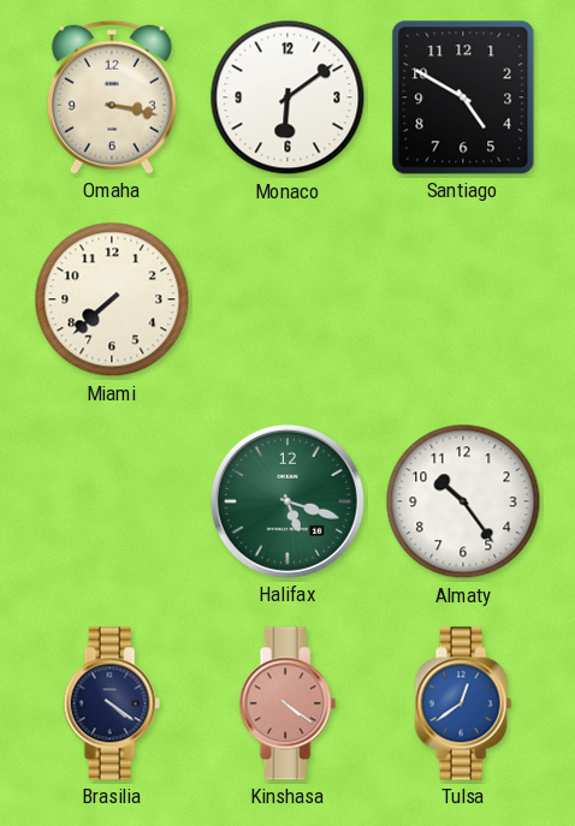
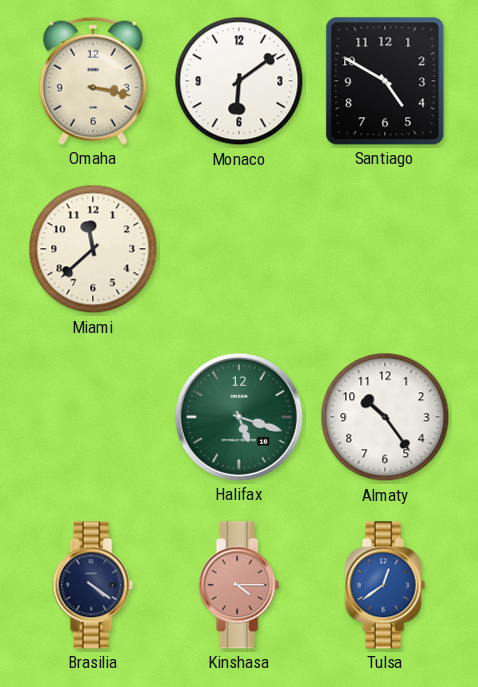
Miami: 7:38 -> 11:38
Kinshasa: 4:21 -> 4:15
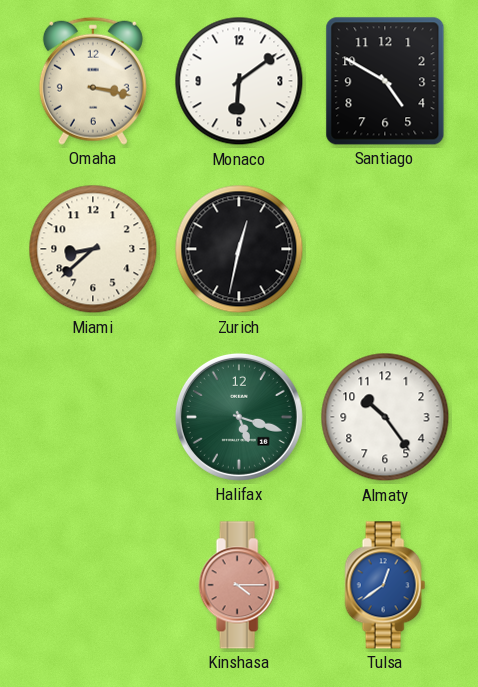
Miami: 11:38 -> 8:38
Zurich: none -> 12:32
Brasilia: 4:21 -> none
